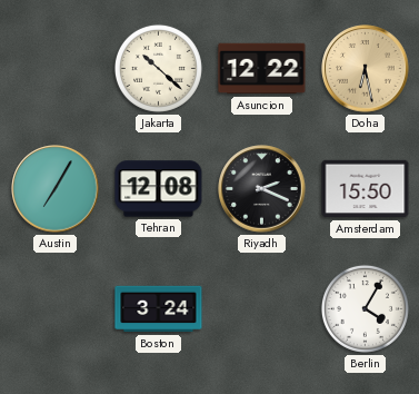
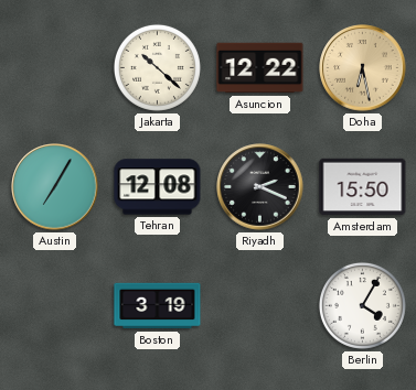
Boston: 3:24 -> 3:19
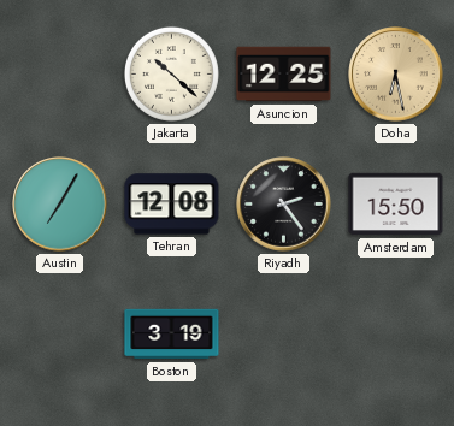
Asuncion: 12:22 -> 12:25
Riyadh: 2:19 -> 2:24
Berlin: 4:05 -> none
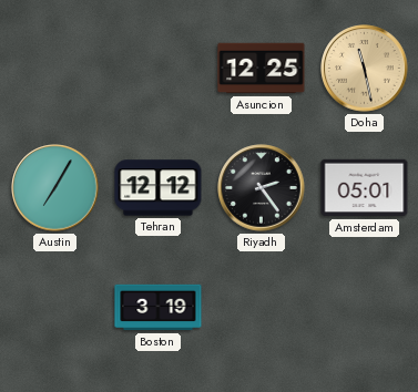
Jakarta: 10:22 -> none
Doha: 6:28 -> 11:28
Tehran: 12:08 -> 12:12
Amsterdam: 15:50 -> 05:01
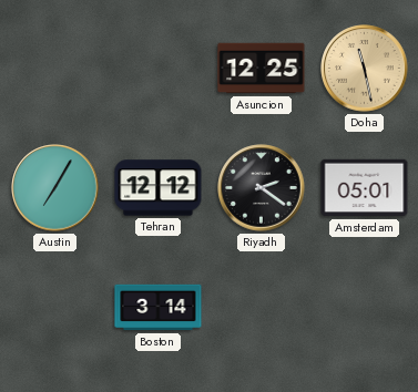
Riyadh: 2:24 -> 2:21
Boston: 3:19 -> 3:14
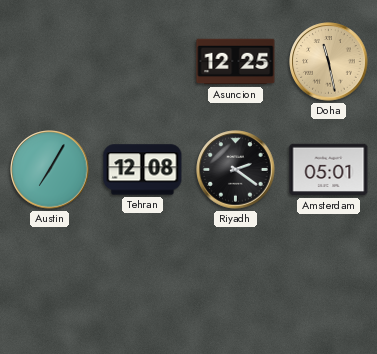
Tehran: 12:12 -> 12:08
Boston: 3:14 -> none
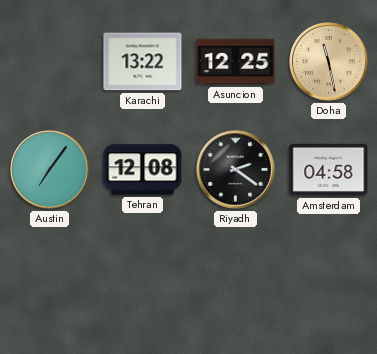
Karachi: none -> 13:22
Austin: 7:05 -> 7:06
Amsterdam: 05:01 -> 04:58
